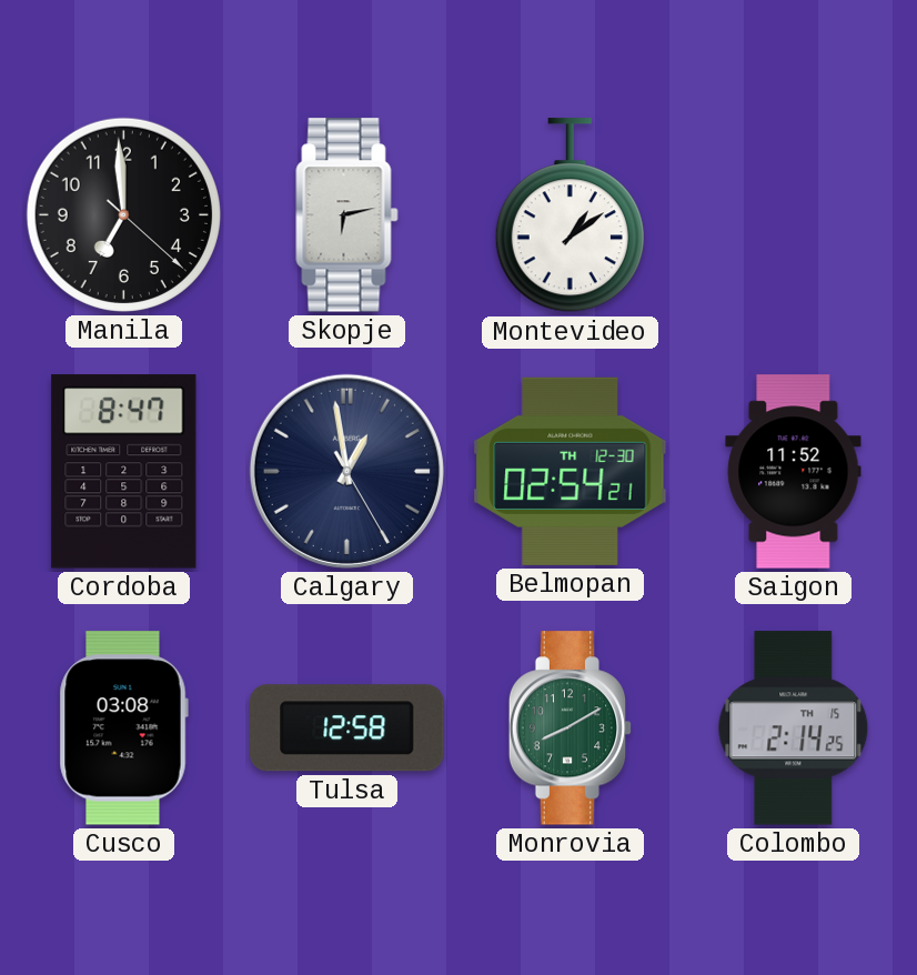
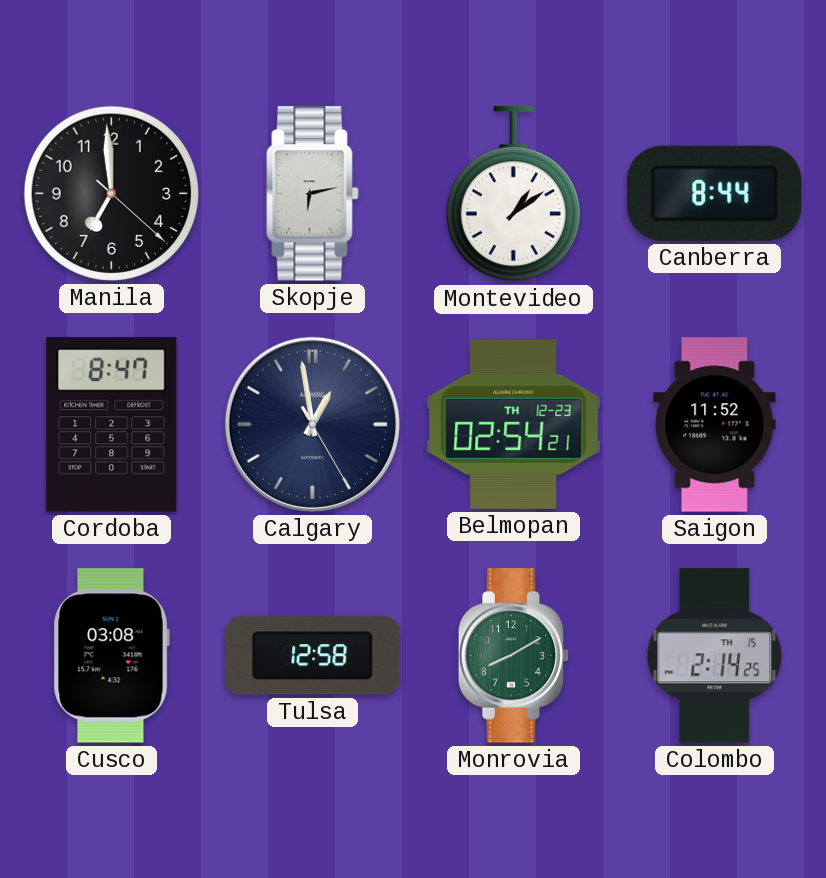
Canberra: none -> 8:44
Belmopan date: TH 12-30 -> TH 12-23
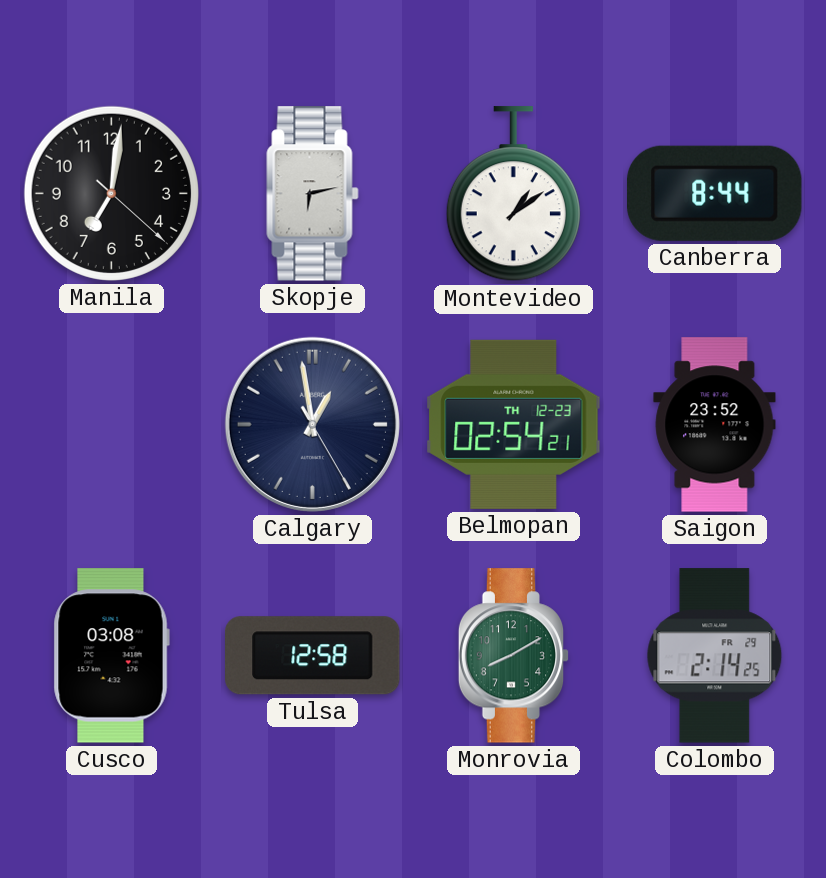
Manila: 6:59 -> 7:01
Cordoba: 8:47 -> none
Saigon: 11:52 -> 23:52
Colombo date: TH 15 -> FR 29
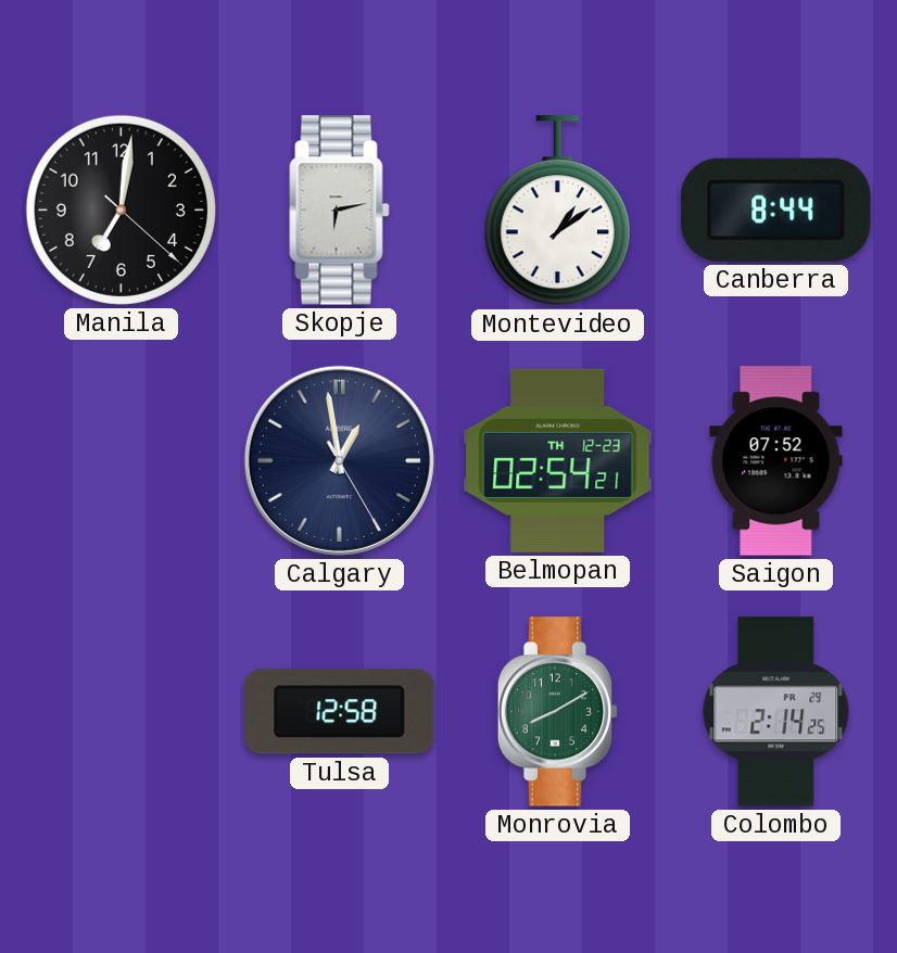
Saigon: 23:52 -> 07:52
Cusco: 03:08 -> none
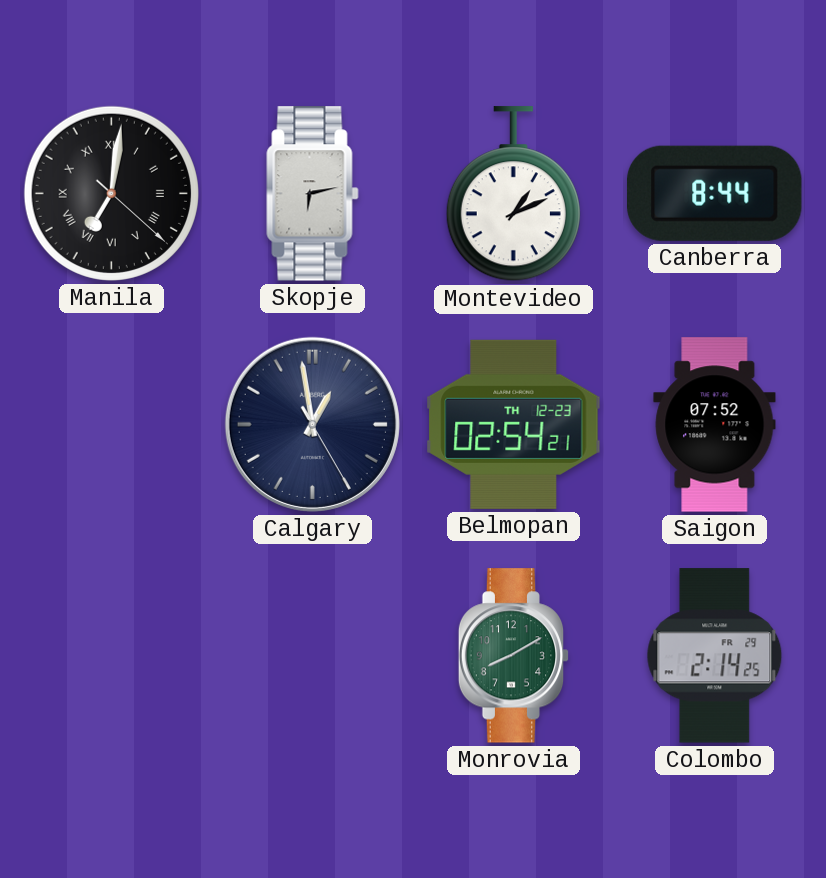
Manila numerals: Arabic -> Roman
Montevideo: 1:09 -> 1:11
Tulsa: 12:58 -> none
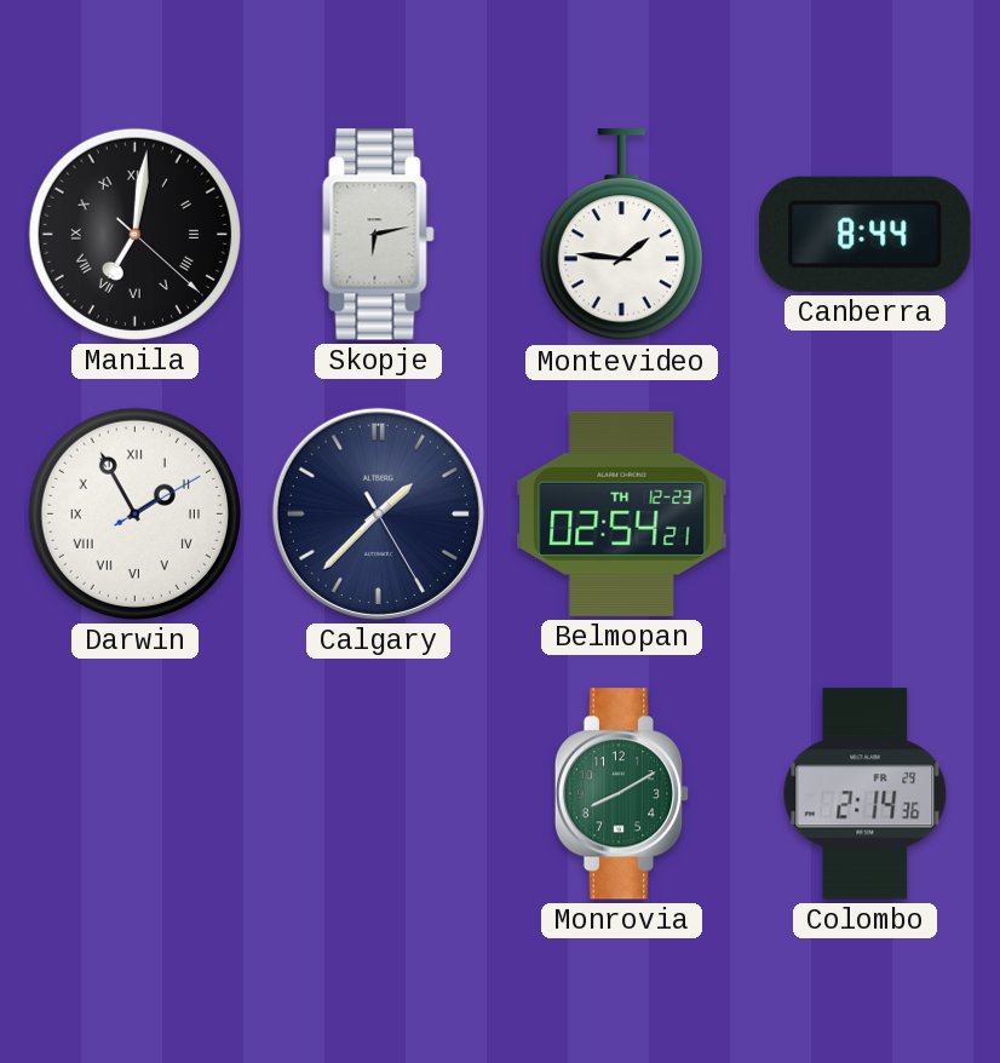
Montevideo: 1:11 -> 1:46
Darwin: none -> 1:55
Calgary: 12:58 -> 1:37
Saigon: 07:52 -> none
Colombo: 2:14:25 -> 2:14:36
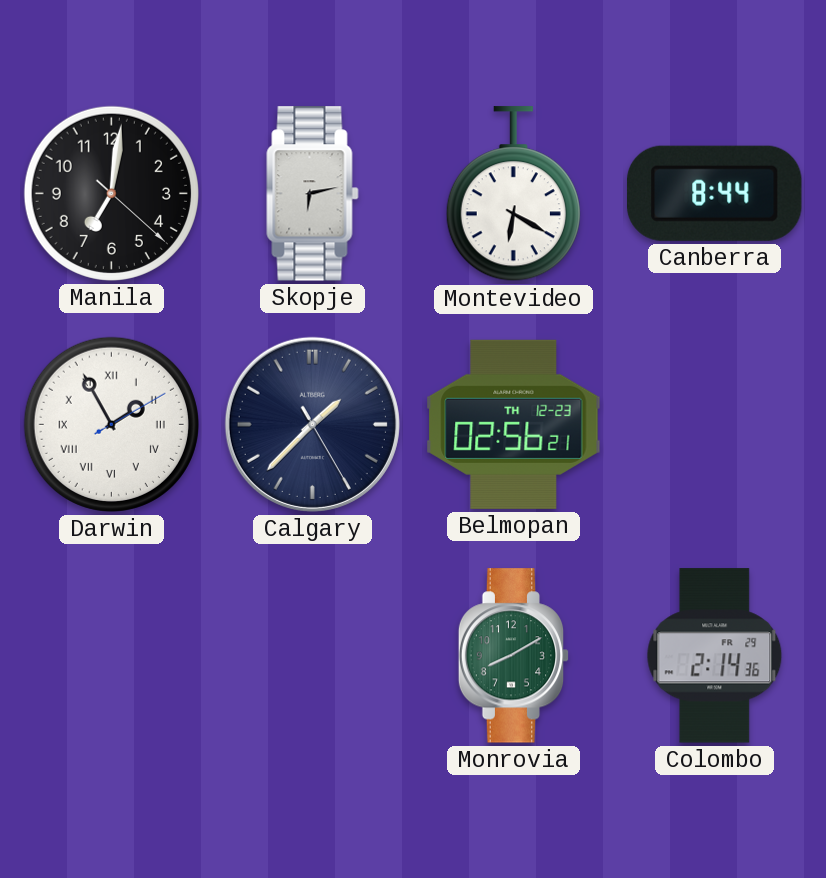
Manila numerals: Roman -> Arabic
Montevideo: 1:46 -> 6:20
Belmopan: 02:54 -> 02:56
